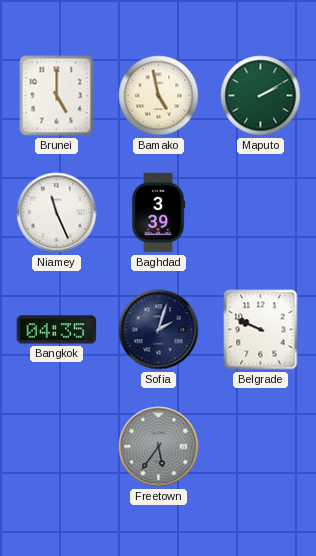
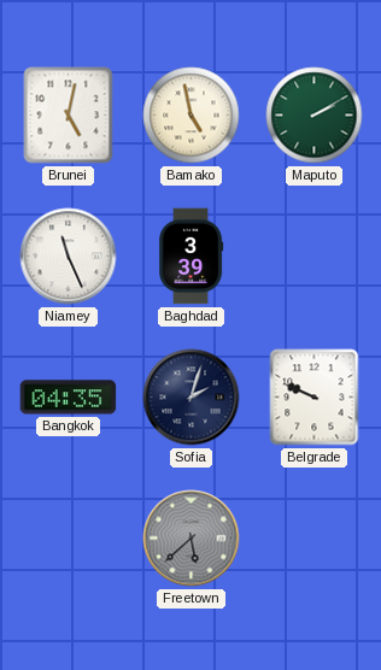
Brunei: 5:00 -> 5:02
Freetown: 5:36 -> 5:38
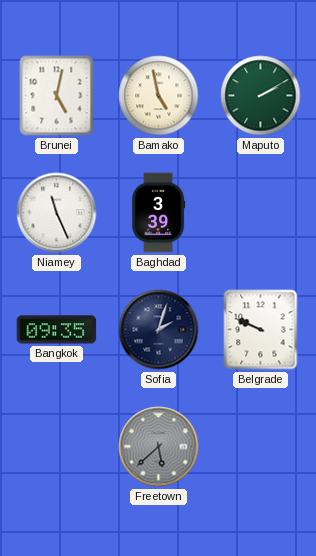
Bangkok: 04:35 -> 09:35
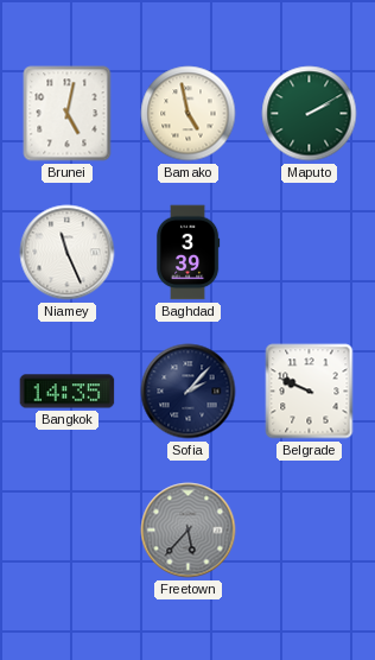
Bangkok: 09:35 -> 14:35
Sofia: 2:03 -> 2:07
Freetown: 5:38 -> 5:37
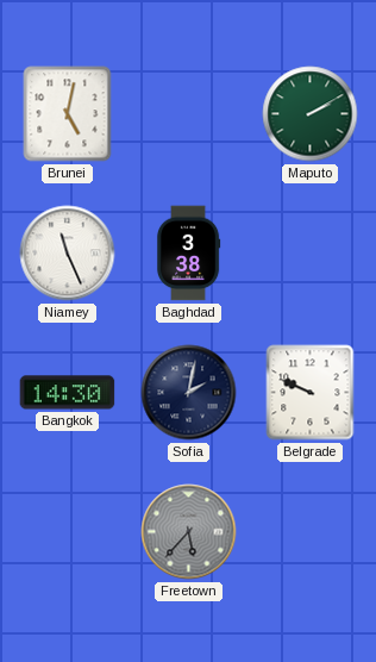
Bamako: 4:58 -> none
Baghdad: 3:39 -> 3:38
Bangkok: 14:35 -> 14:30
Sofia: 2:07 -> 2:02
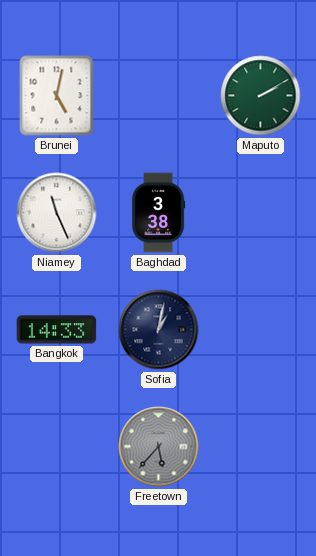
Bangkok: 14:30 -> 14:33
Sofia: 2:02 -> 1:02
Belgrade: 9:49 -> none
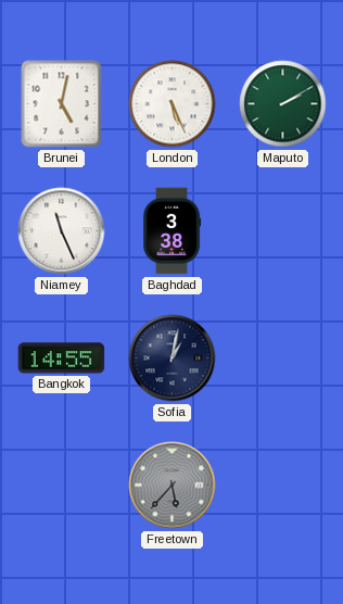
London: none -> 5:26
Bangkok: 14:33 -> 14:55
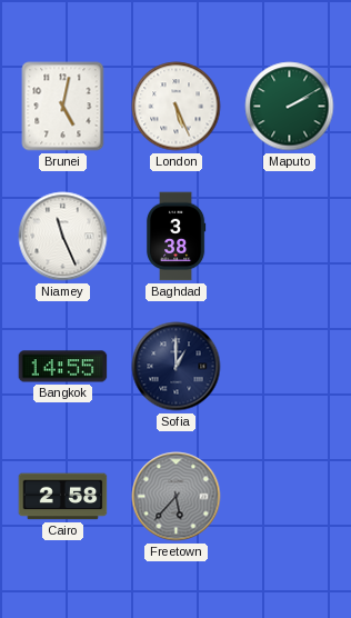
Sofia: 1:02 -> 1:00
Cairo: none -> 2:58
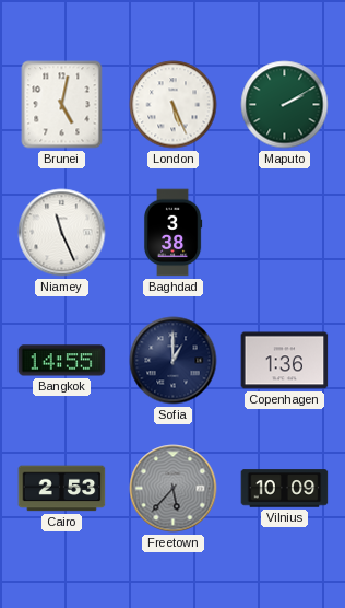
Copenhagen: none -> 1:36
Cairo: 2:58 -> 2:53
Vilnius: none -> 10:09
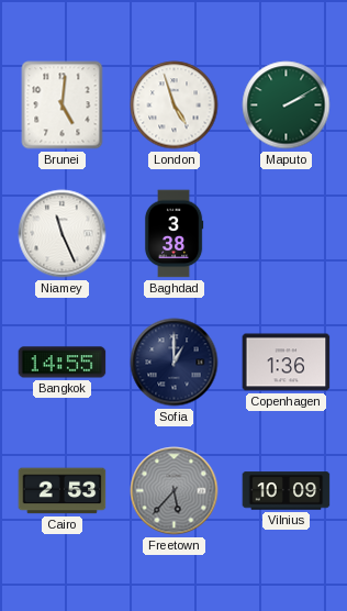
Brunei: 5:02 -> 5:01
London: 5:26 -> 4:57
